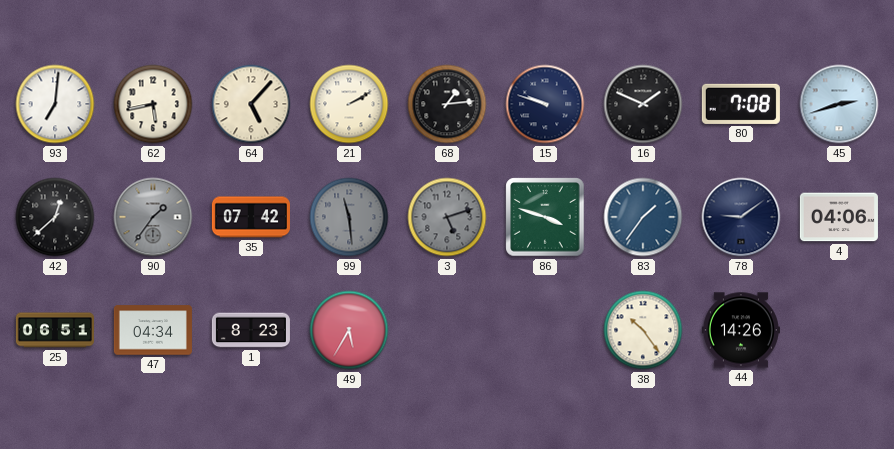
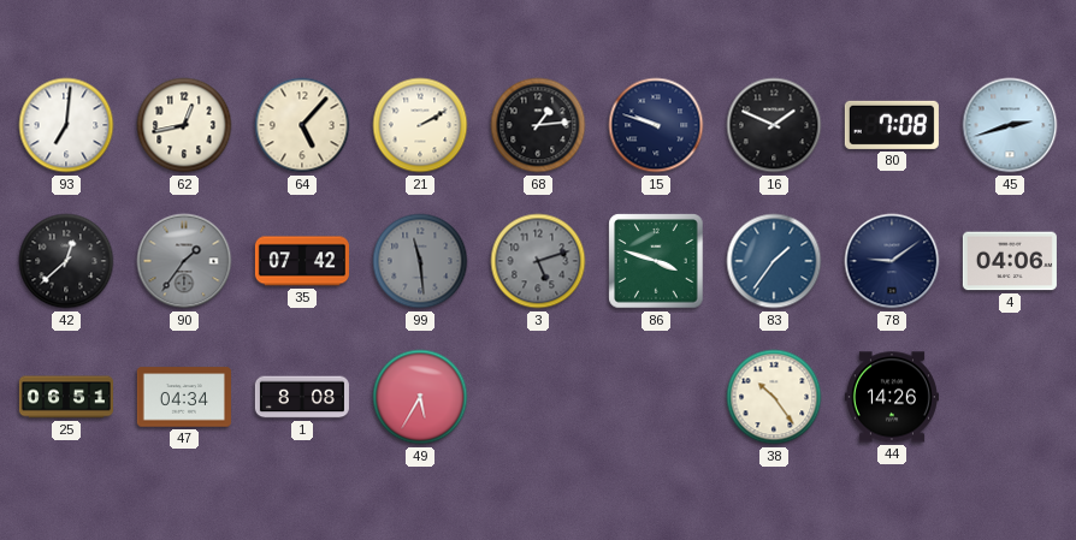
62: 5:43 -> 12:43
1: 8:23 -> 8:08
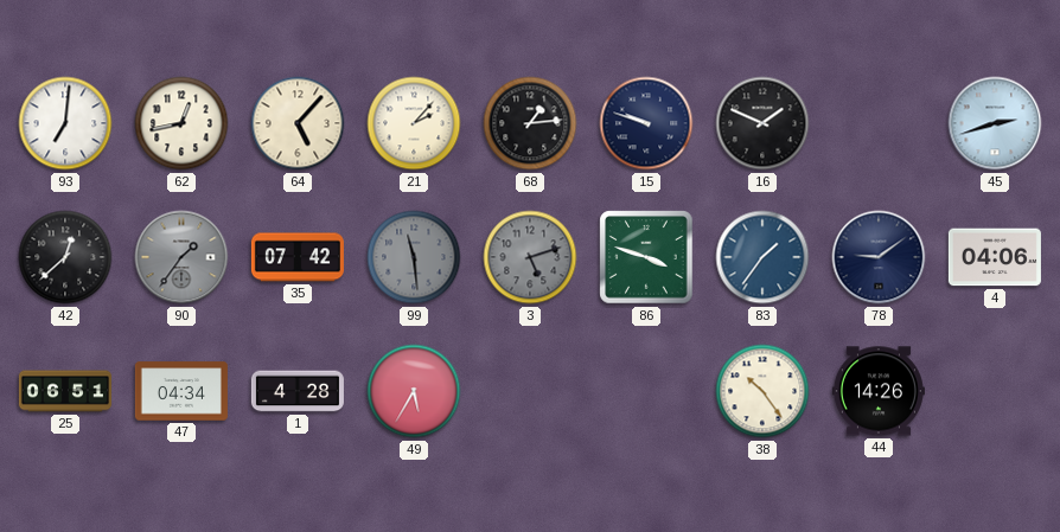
21: 2:10 -> 2:07
80: 7:08 -> none
1: 8:08 -> 4:28
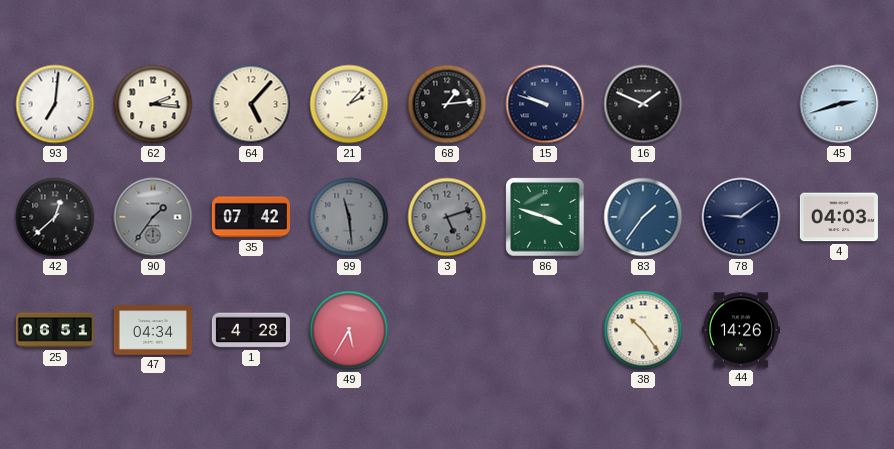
62: 12:43 -> 2:16
4: 04:06 -> 04:03
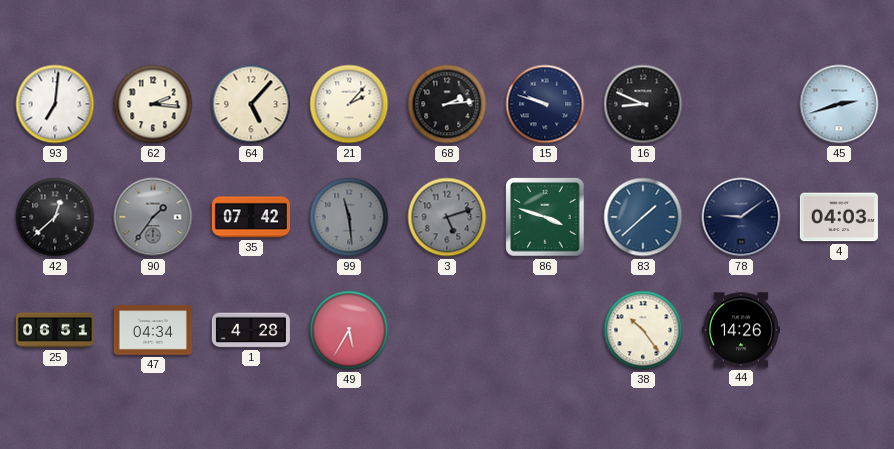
68: 1:14 -> 2:14
16: 1:49 -> 8:49
83: 1:36 -> 1:38
